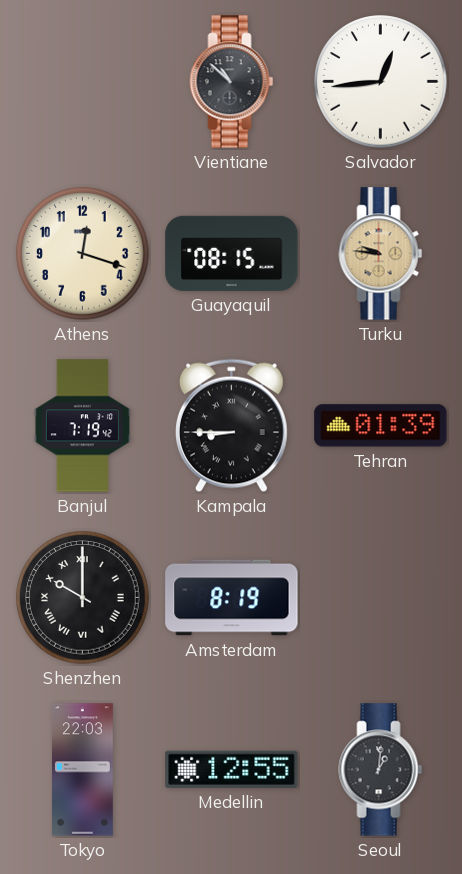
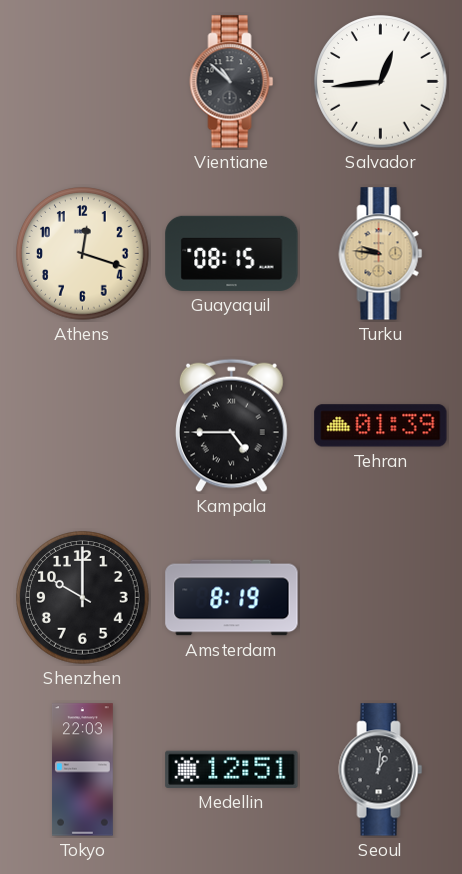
Banjul: 7:19 -> none
Kampala: 8:45 -> 4:45
Shenzhen numerals: Roman -> Arabic
Medellin: 12:55 -> 12:51
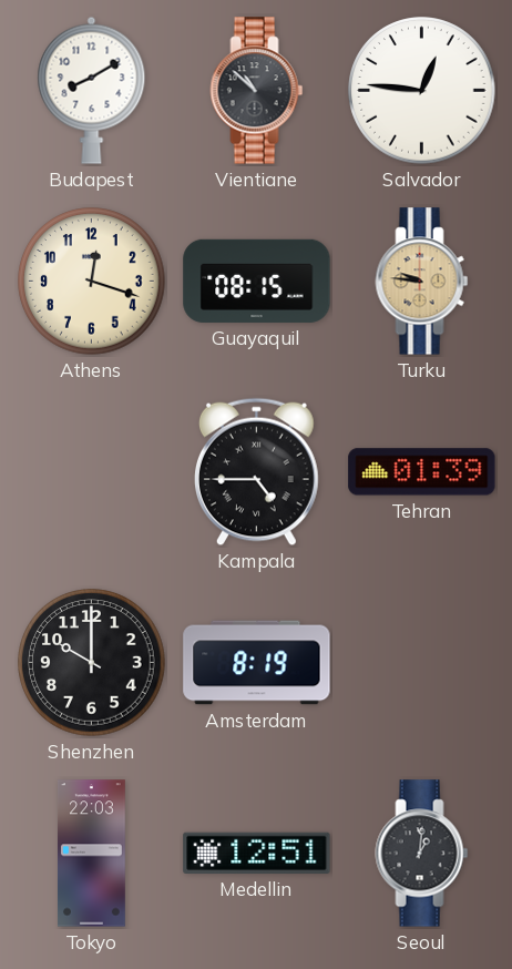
Budapest: none -> 8:10
Salvador: 12:44 -> 12:46
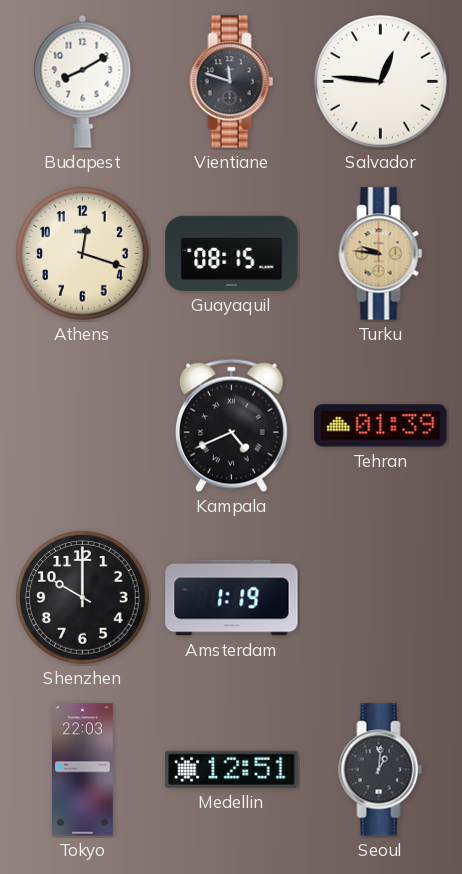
Vientiane: 10:52 -> 11:48
Kampala: 4:45 -> 4:41
Amsterdam: 8:19 -> 1:19
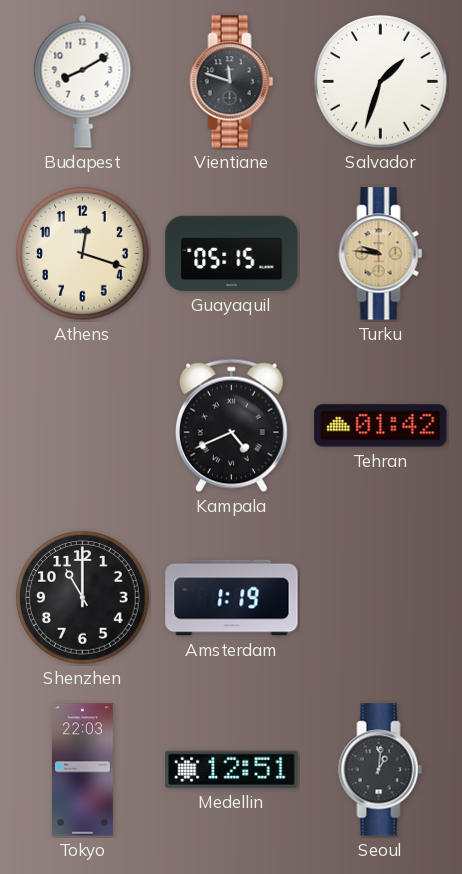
Salvador: 12:46 -> 1:33
Guayaquil: 08:15 -> 05:15
Tehran: 01:39 -> 01:42
Shenzhen: 10:00 -> 11:00
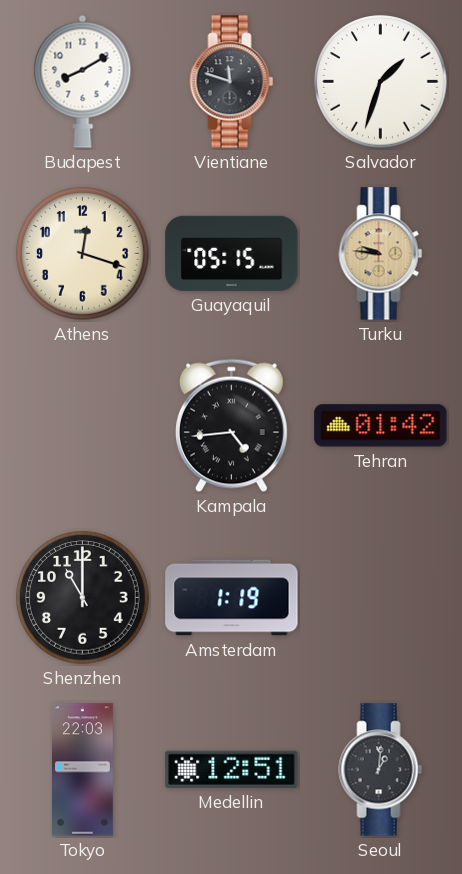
Kampala: 4:41 -> 4:44
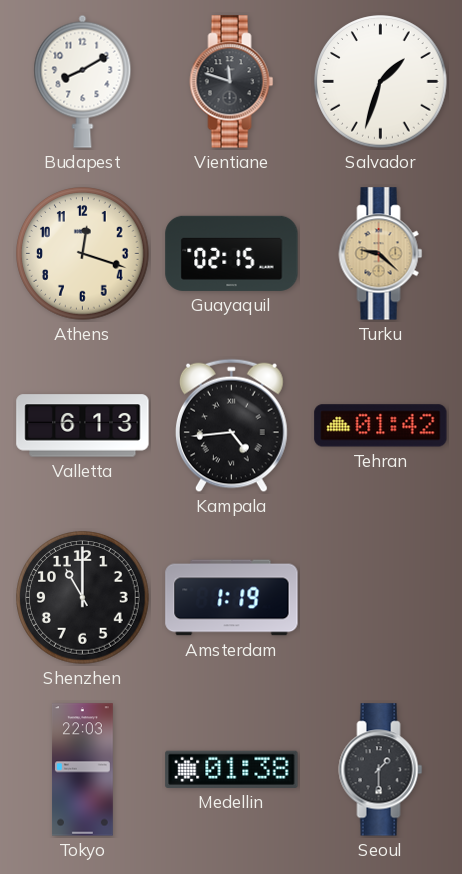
Guayaquil: 05:15 -> 02:15
Turku: 9:46 -> 9:22
Valletta: none -> 6:13
Medellin: 12:51 -> 01:38
Seoul: 1:01 -> 1:30
